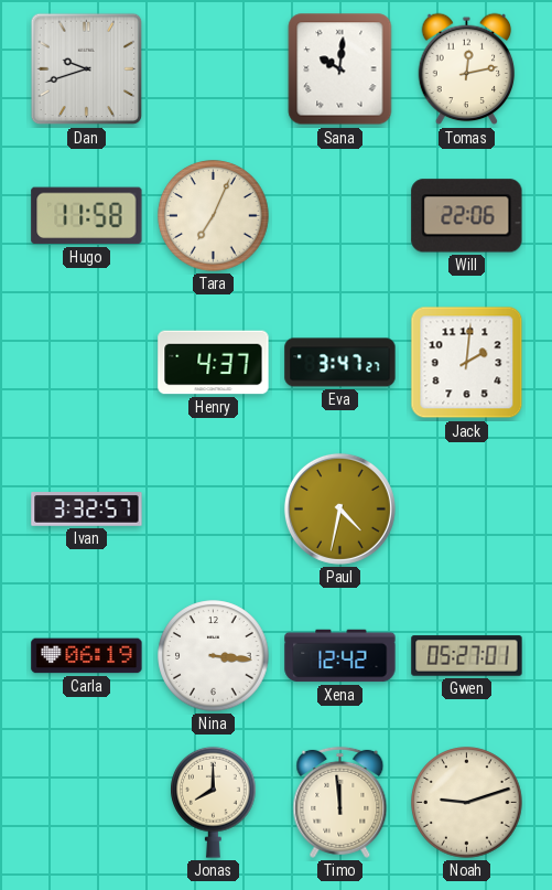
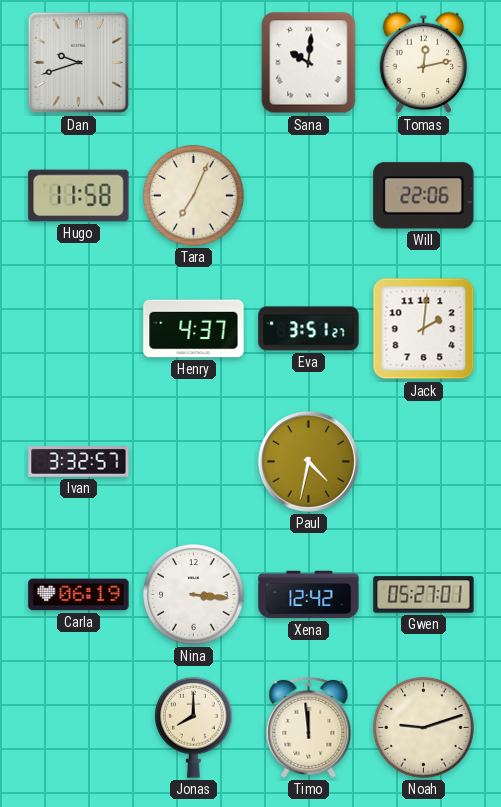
Eva: 3:47 -> 3:51
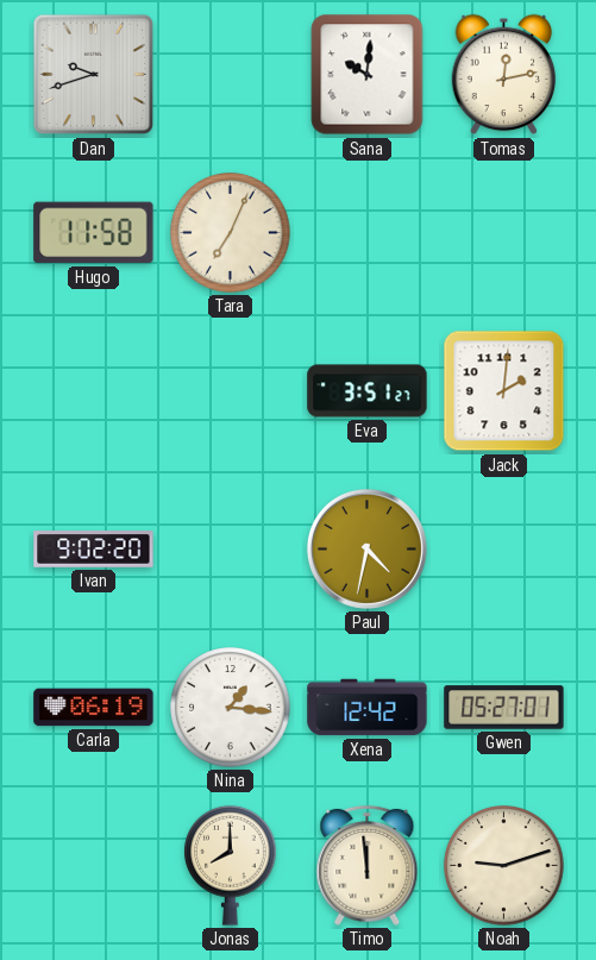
Will: 22:06 -> none
Henry: 4:37 -> none
Ivan: 3:32 -> 9:02
Nina: 3:16 -> 1:16
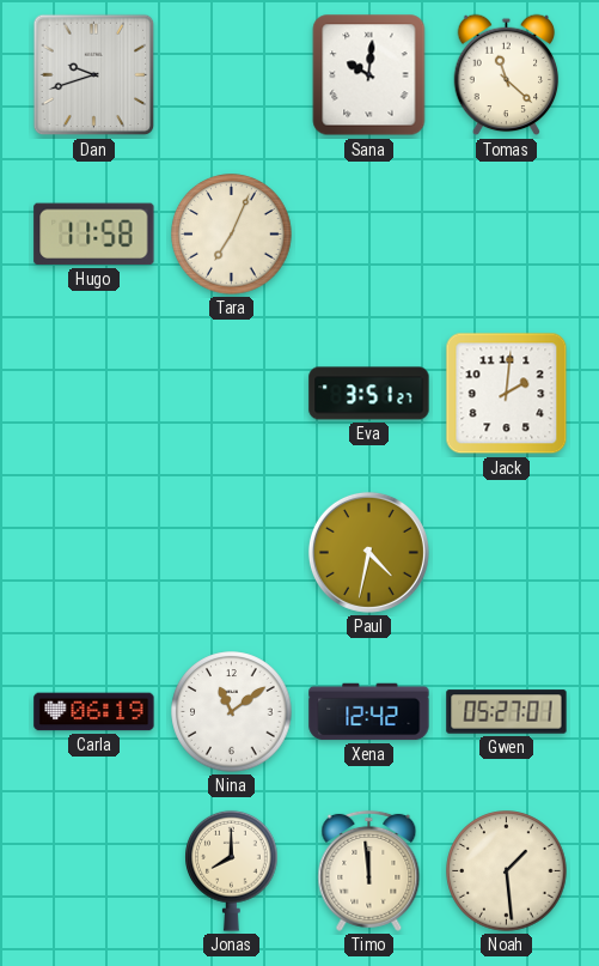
Tomas: 12:13 -> 11:22
Ivan: 9:02 -> none
Nina: 1:16 -> 11:09
Noah: 9:12 -> 1:29
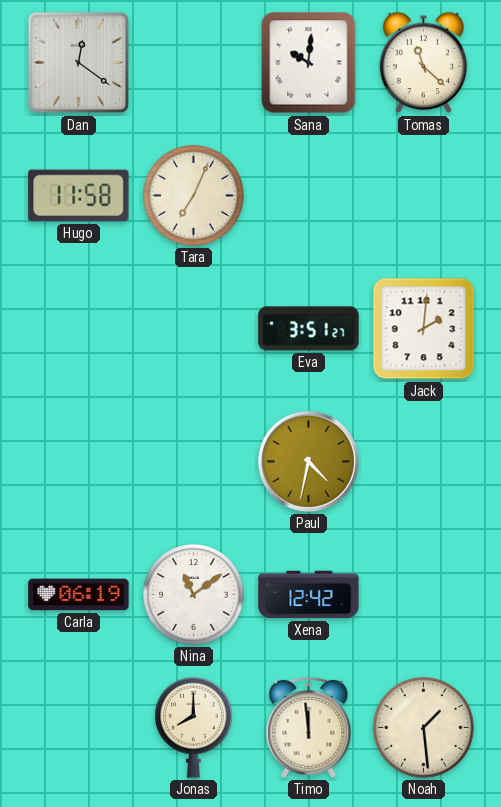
Dan: 9:42 -> 12:21
Gwen: 05:27 -> none
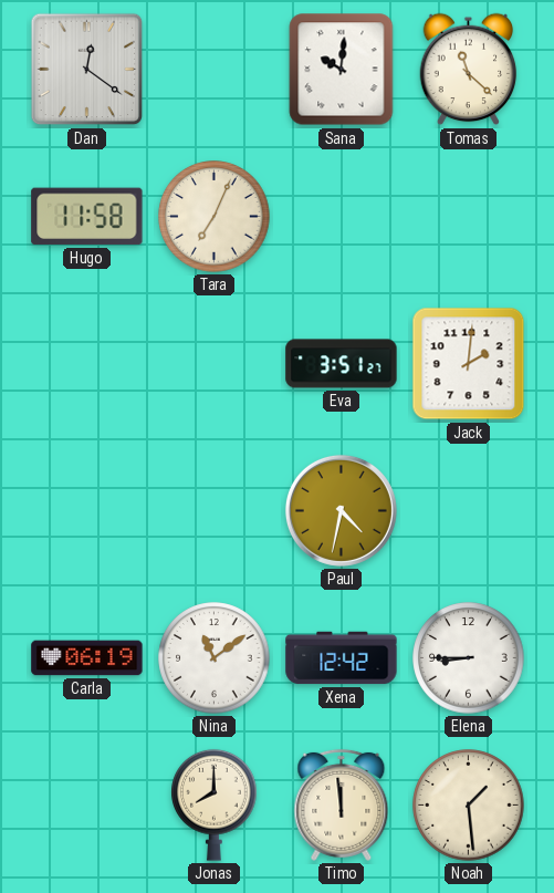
Elena: none -> 8:45
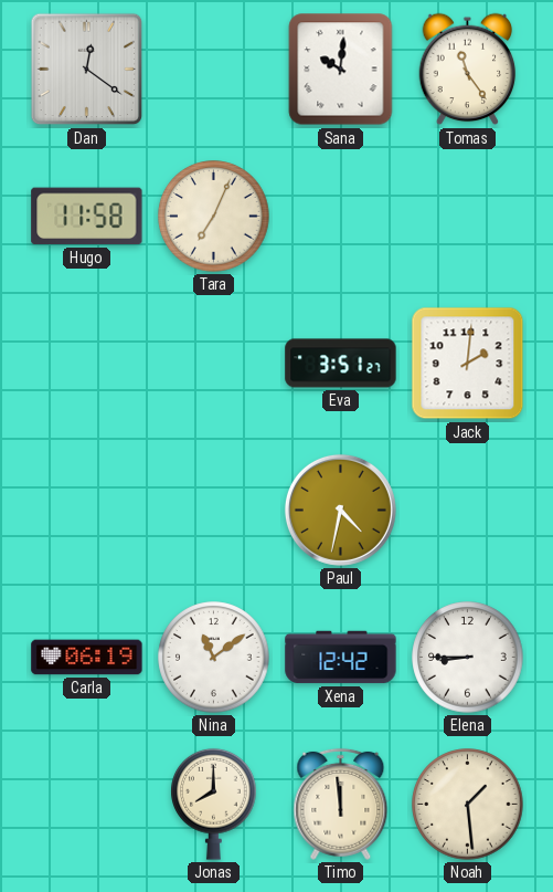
Tomas: 11:22 -> 11:24
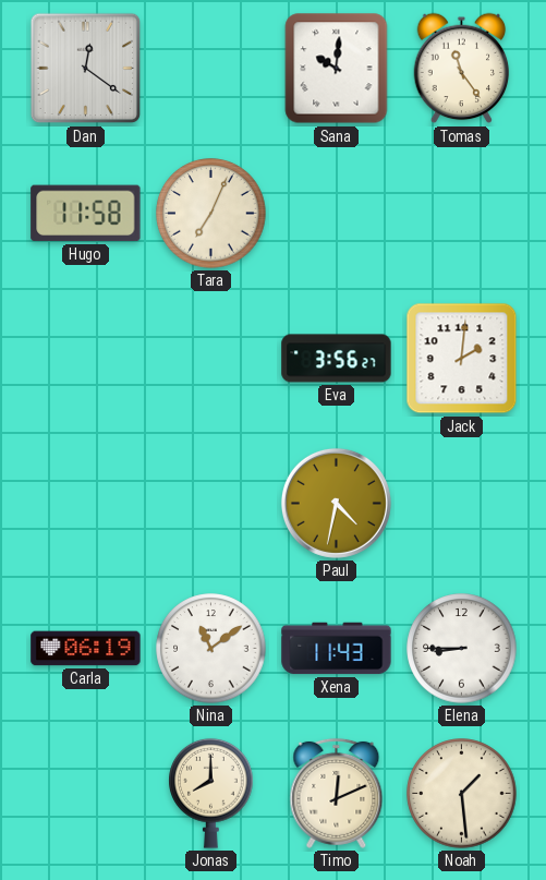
Eva: 3:51 -> 3:56
Xena: 12:42 -> 11:43
Timo: 11:59 -> 12:11
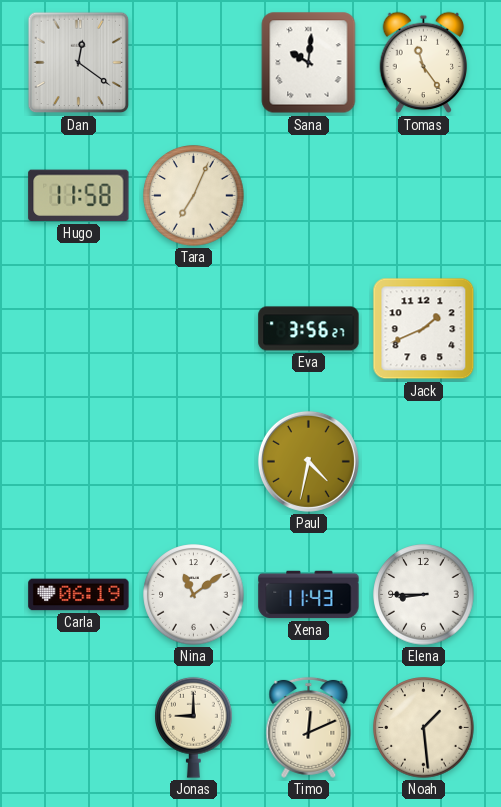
Jack: 2:01 -> 1:41
Jonas: 8:00 -> 9:00
